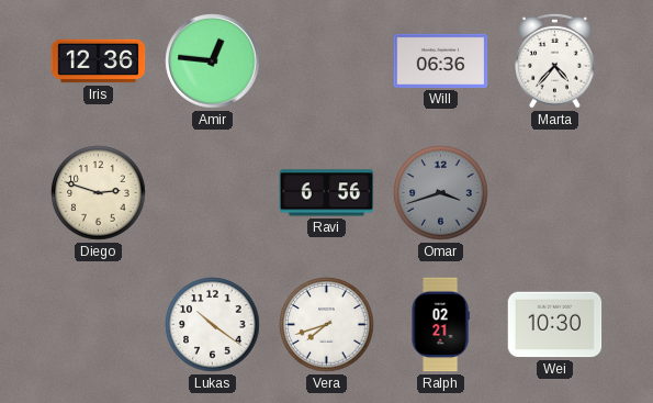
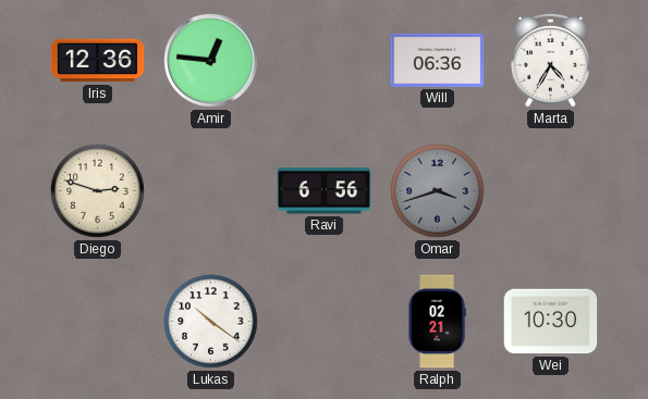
Marta: 4:37 -> 4:35
Vera: 7:42 -> none
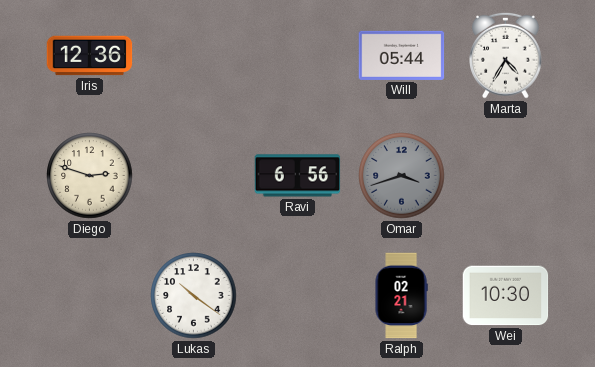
Amir: 12:46 -> none
Will: 06:36 -> 05:44
